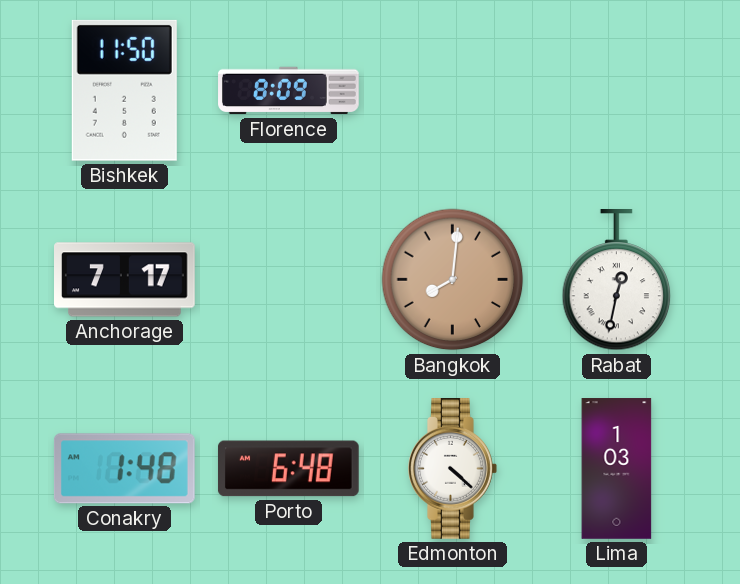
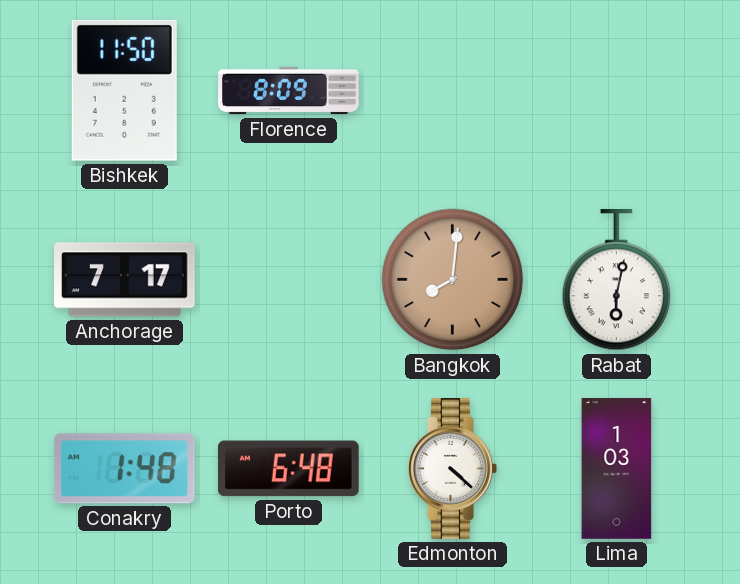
Rabat: 12:32 -> 6:02
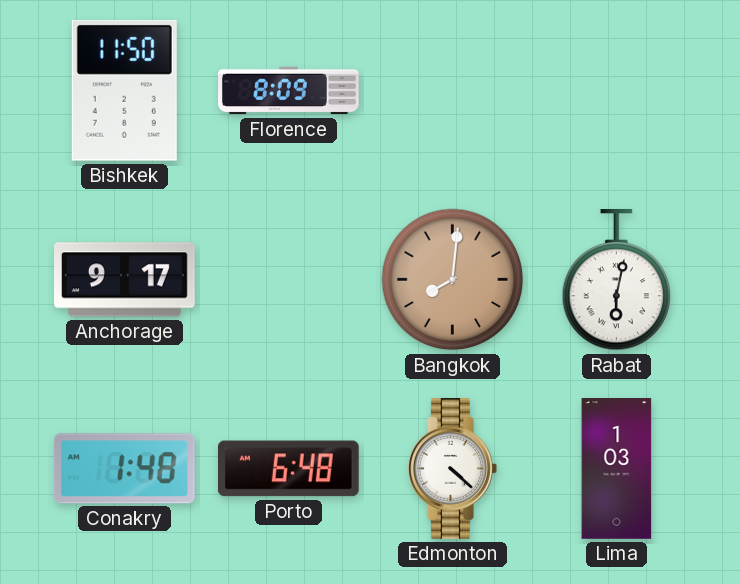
Anchorage: 7:17 -> 9:17
